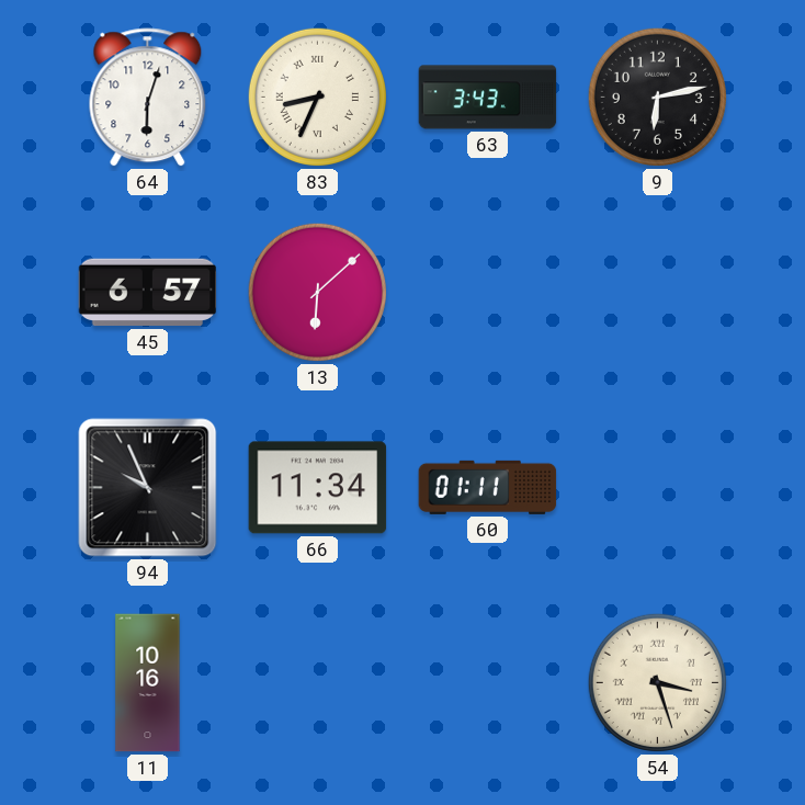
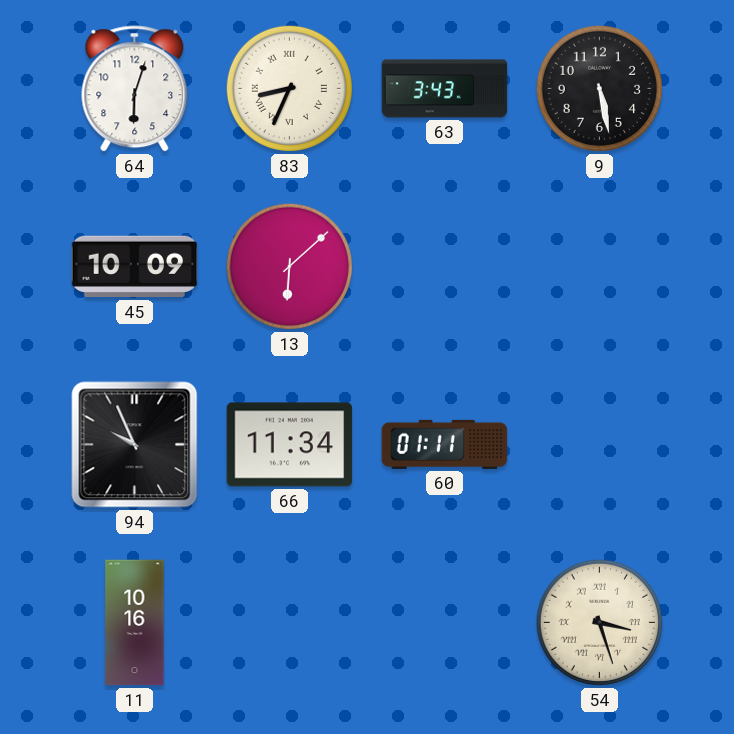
9: 6:13 -> 5:28
45: 6:57 -> 10:09
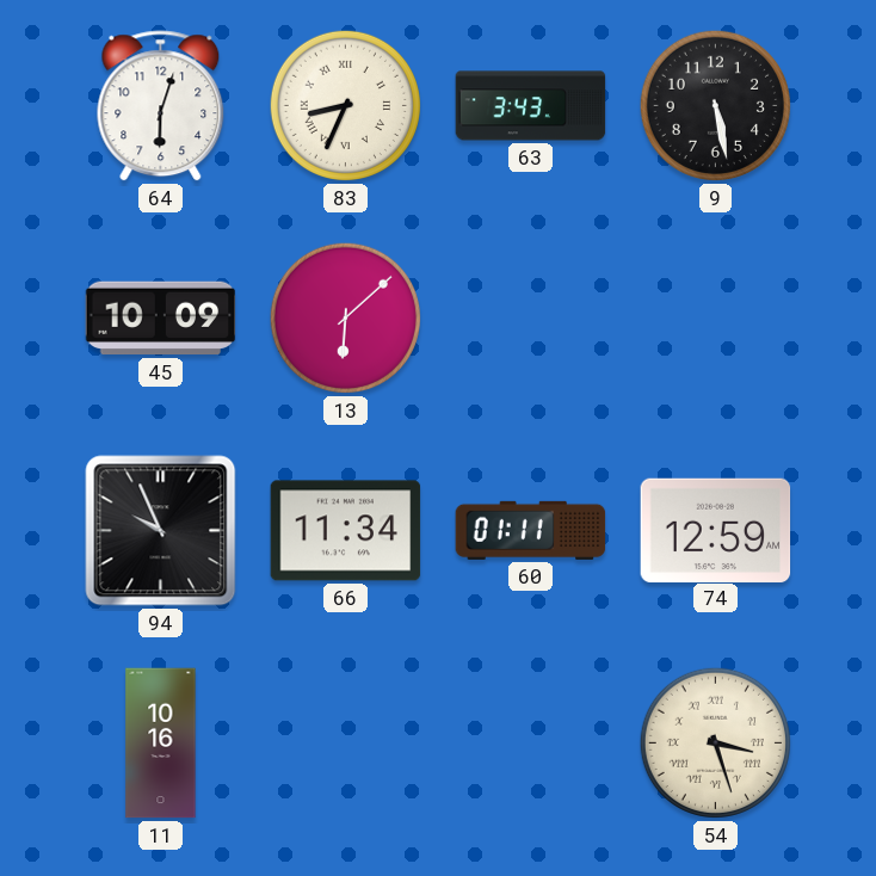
74: none -> 12:59
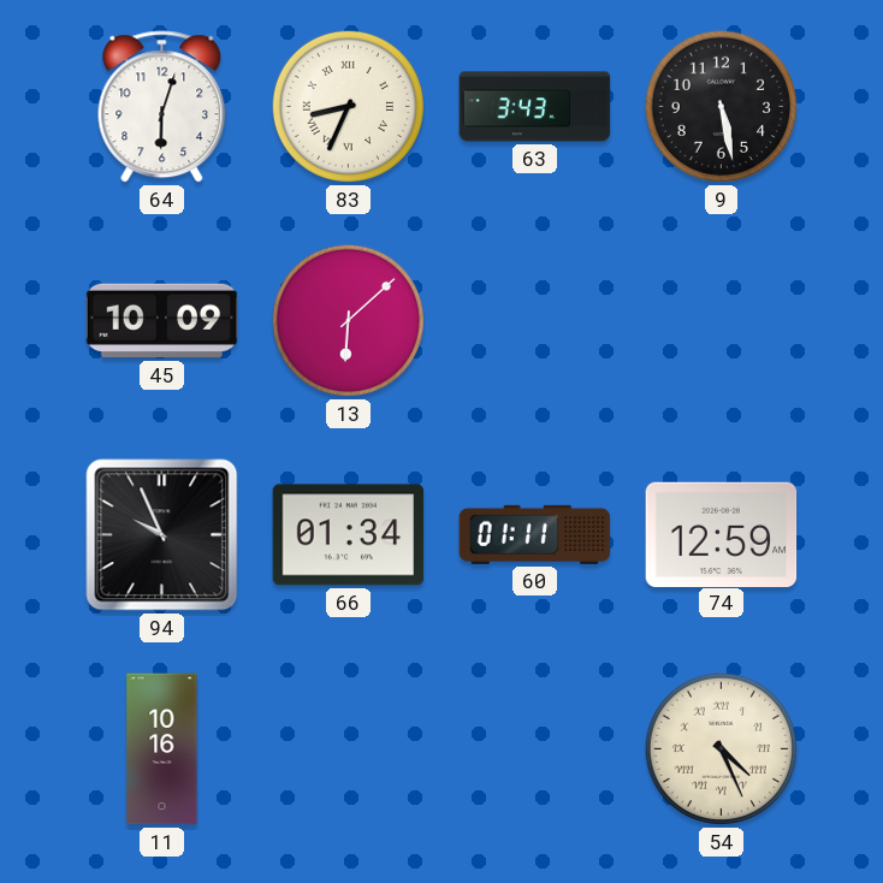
66: 11:34 -> 01:34
54: 3:27 -> 4:26
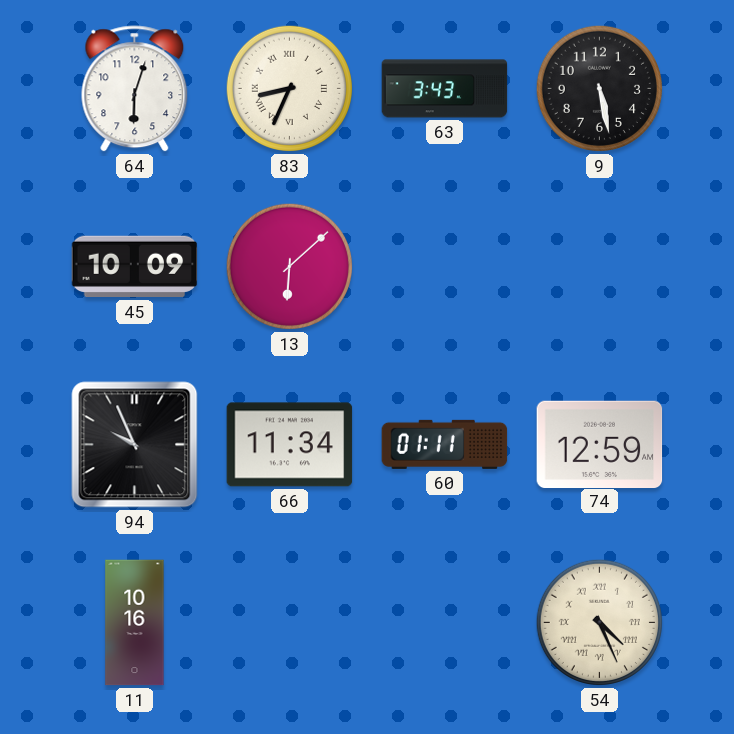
66: 01:34 -> 11:34
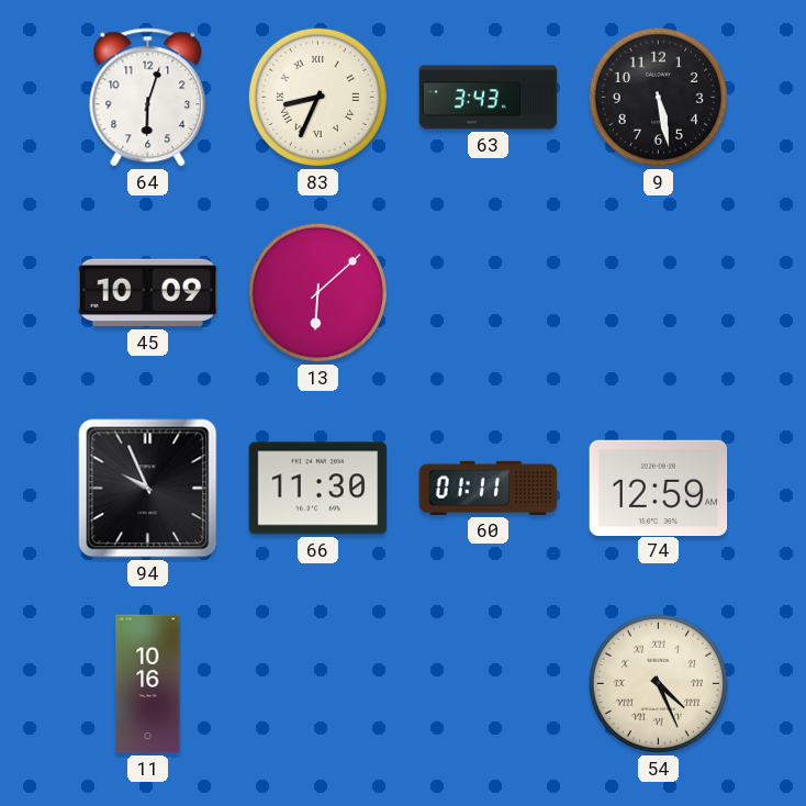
66: 11:34 -> 11:30
